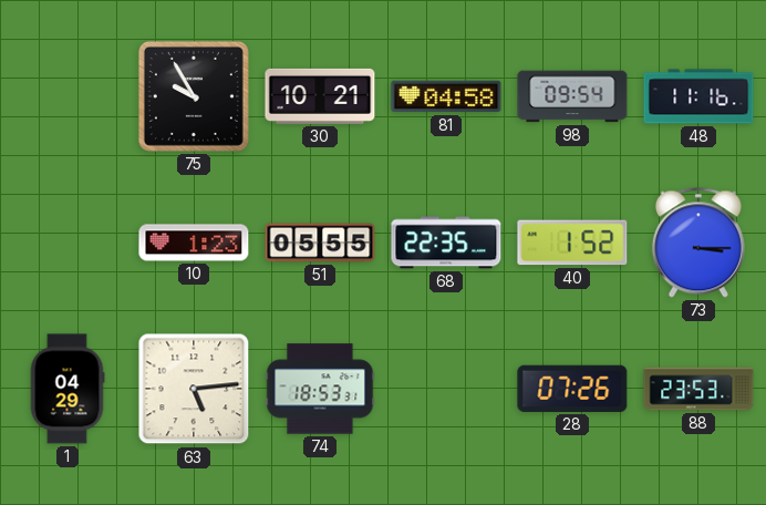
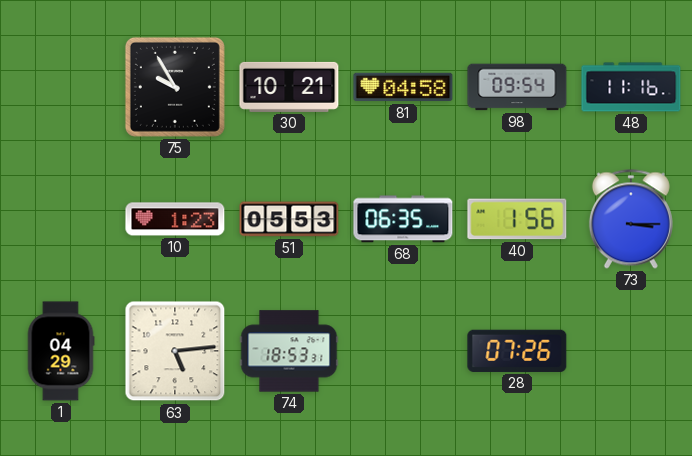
51: 05:55 -> 05:53
68: 22:35 -> 06:35
40: 1:52 -> 1:56
88: 23:53 -> none
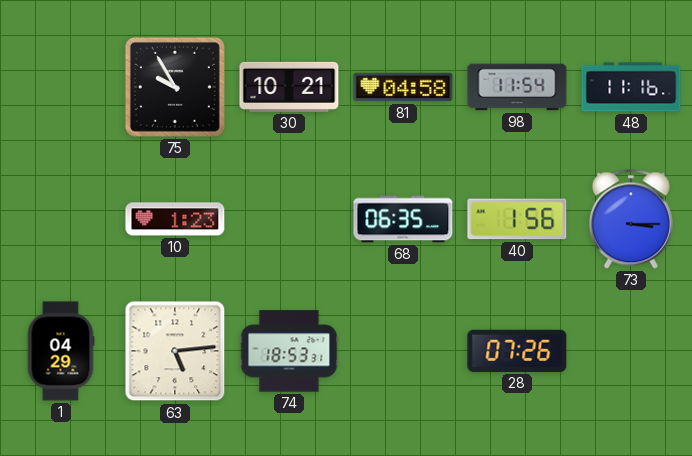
98: 09:54 -> 11:54
51: 05:53 -> none
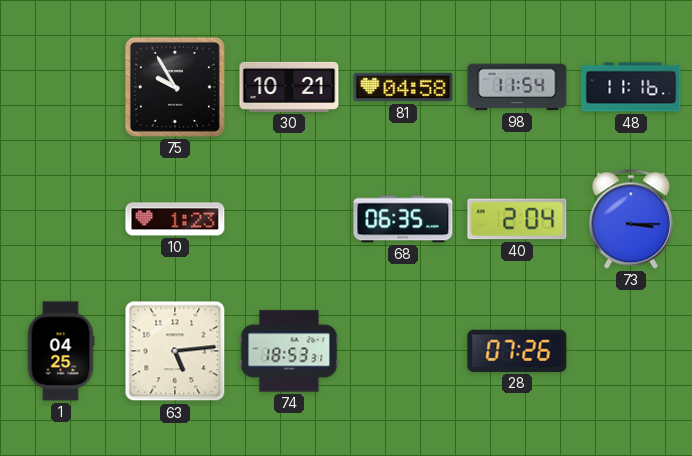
40: 1:56 -> 2:04
1: 04:29 -> 04:25
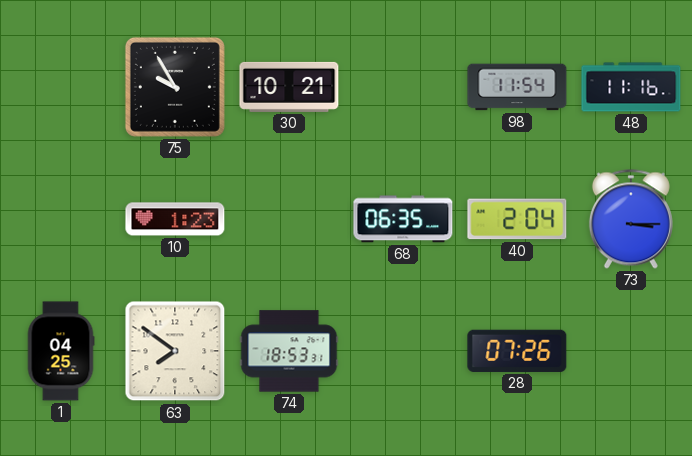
81: 04:58 -> none
63: 5:14 -> 7:51
